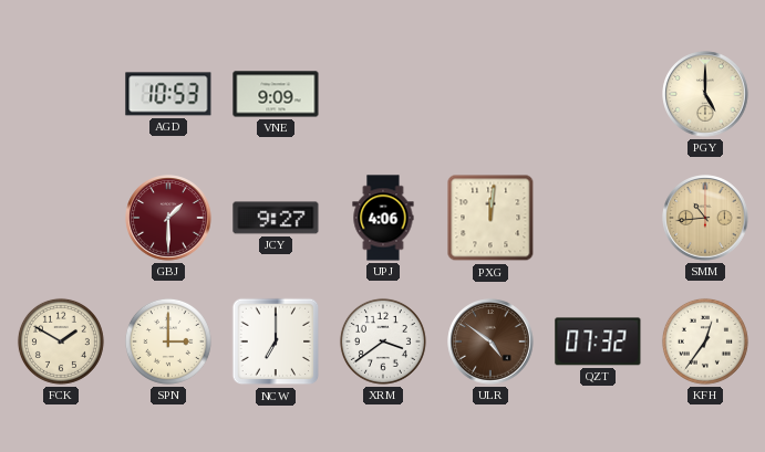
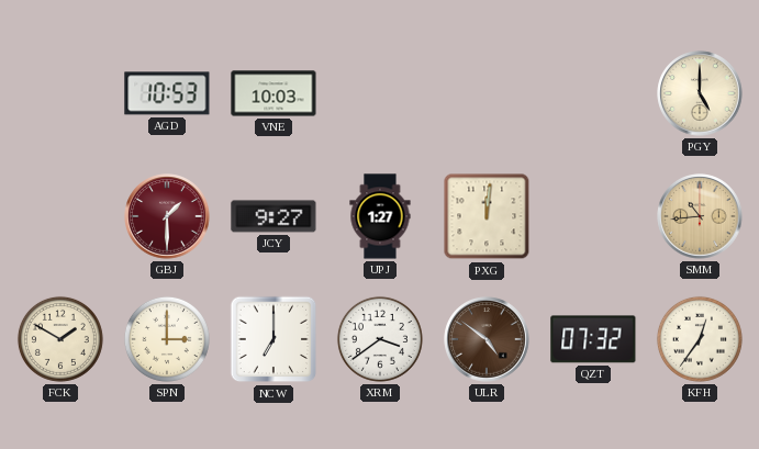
VNE: 9:09 -> 10:03
UPJ: 4:06 -> 1:27
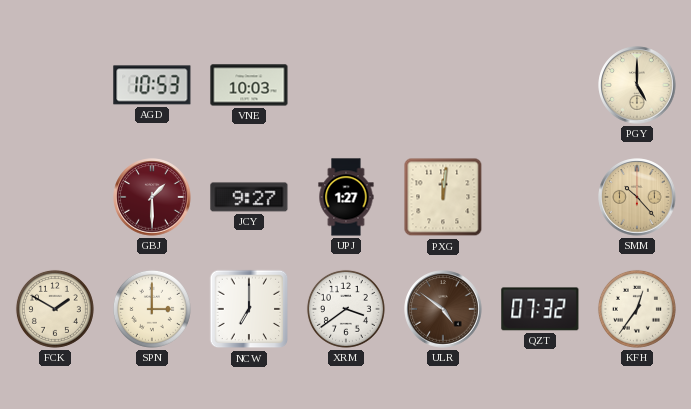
SMM: 10:44 -> 10:23
